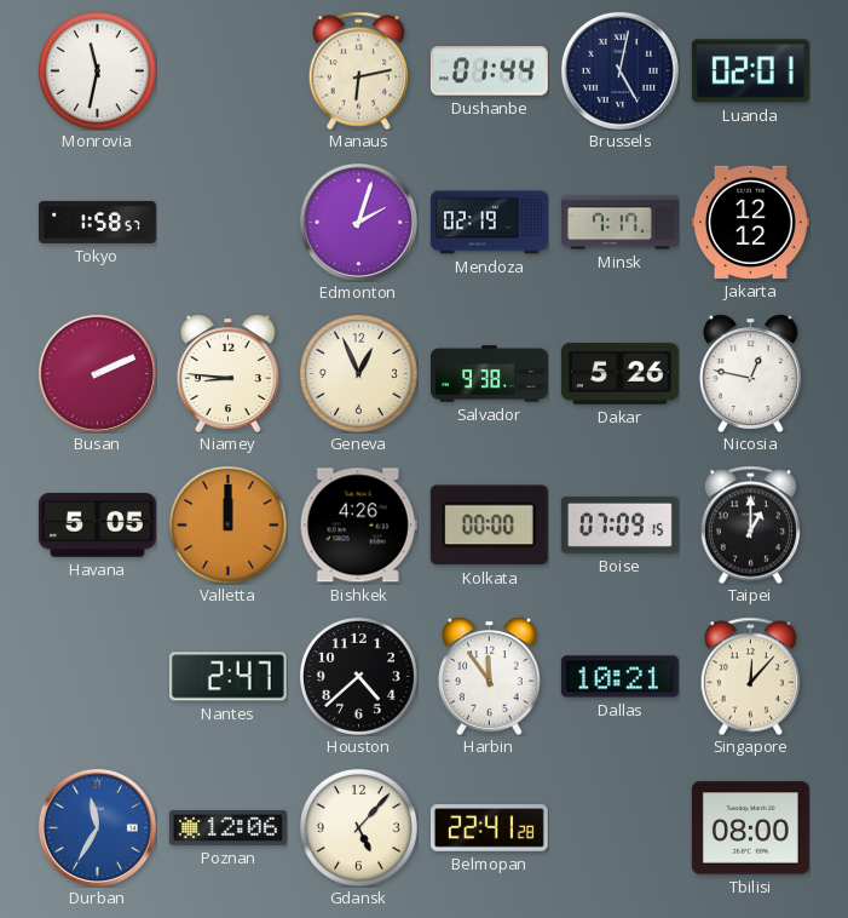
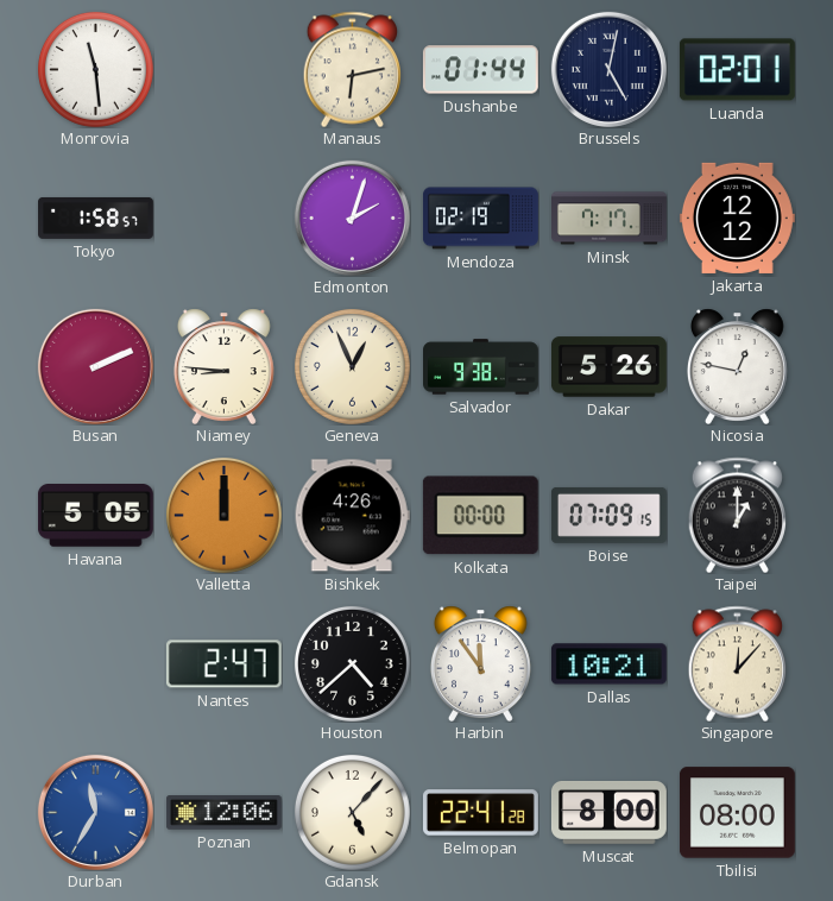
Monrovia: 11:32 -> 11:29
Muscat: none -> 8:00
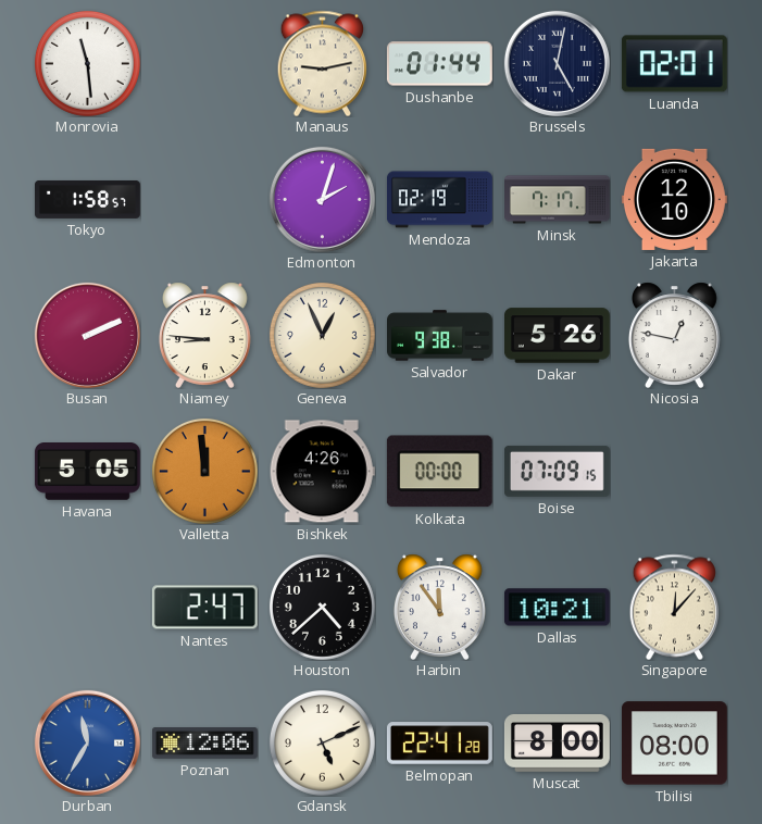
Manaus: 6:13 -> 9:13
Jakarta: 12:12 -> 12:10
Valletta: 12:00 -> 11:59
Taipei: 1:00 -> none
Gdansk: 5:07 -> 5:11
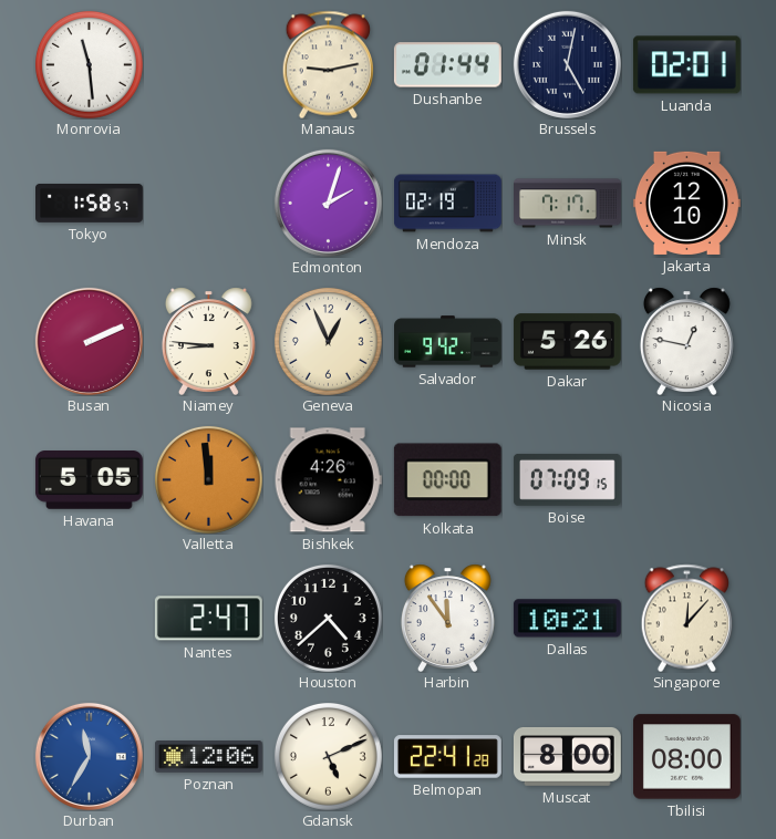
Salvador: 9:38 -> 9:42
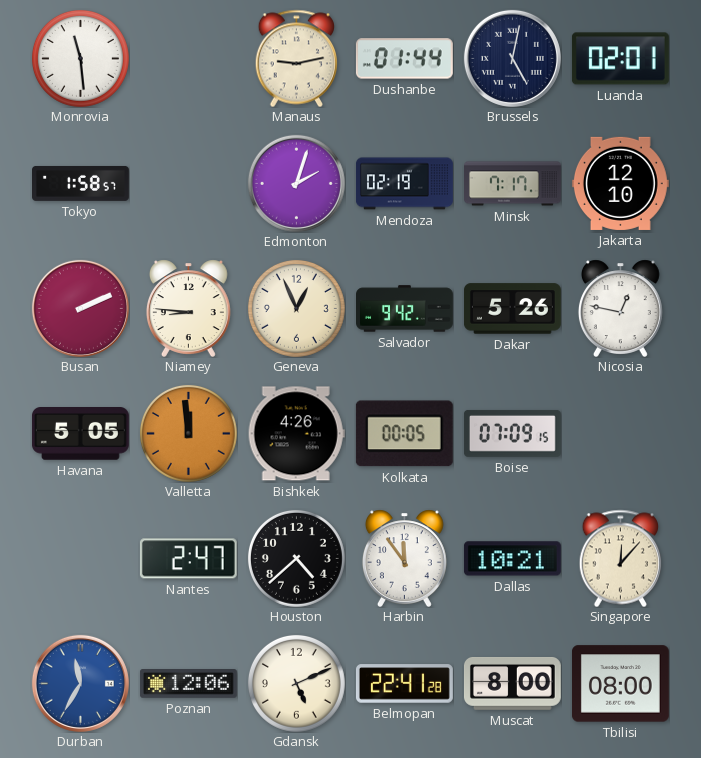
Kolkata: 00:00 -> 00:05
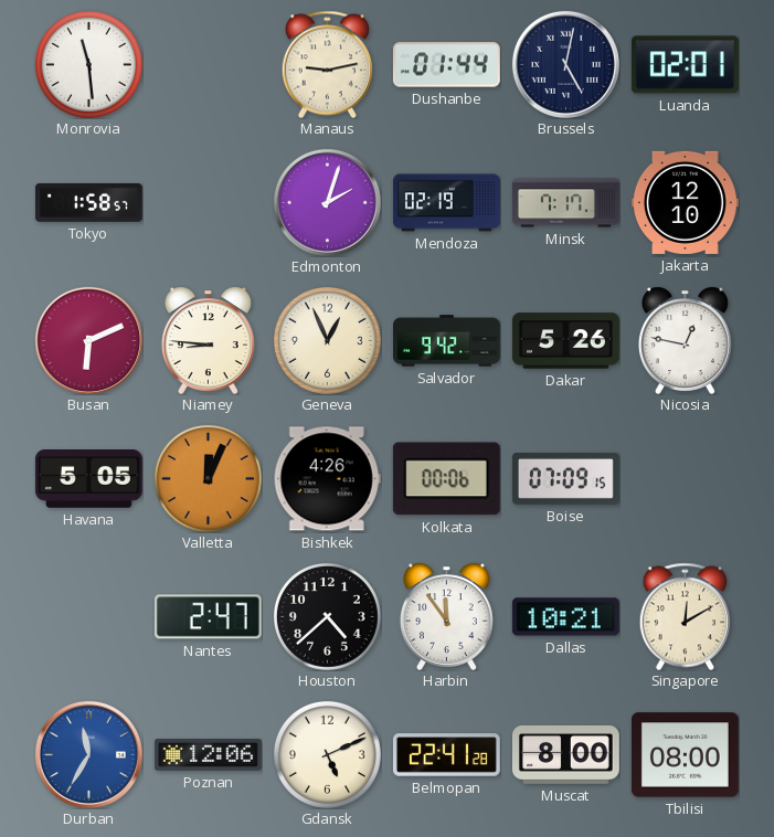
Busan: 2:11 -> 6:11
Valletta: 11:59 -> 12:04
Kolkata: 00:05 -> 00:06
Singapore: 12:07 -> 12:10
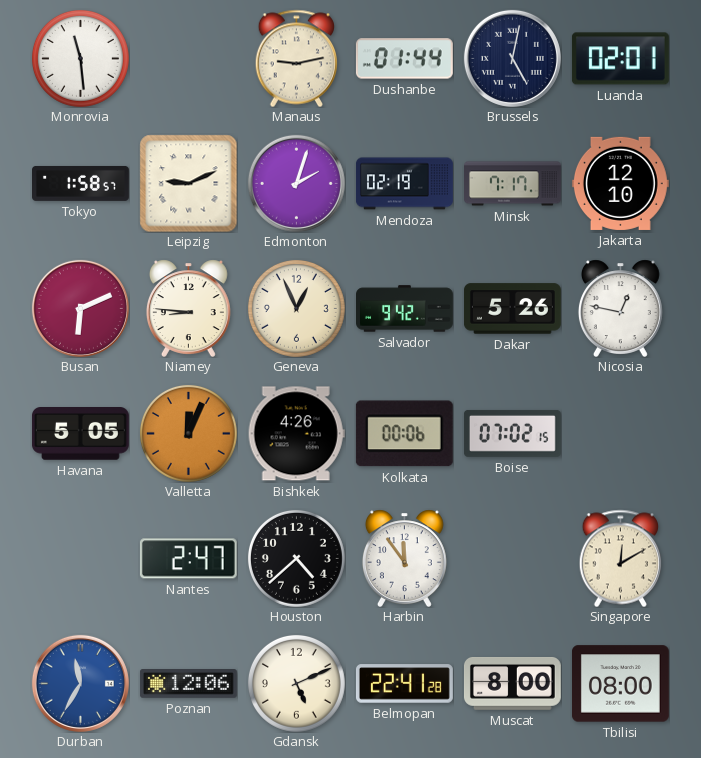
Leipzig: none -> 9:11
Boise: 07:09 -> 07:02
Dallas: 10:21 -> none
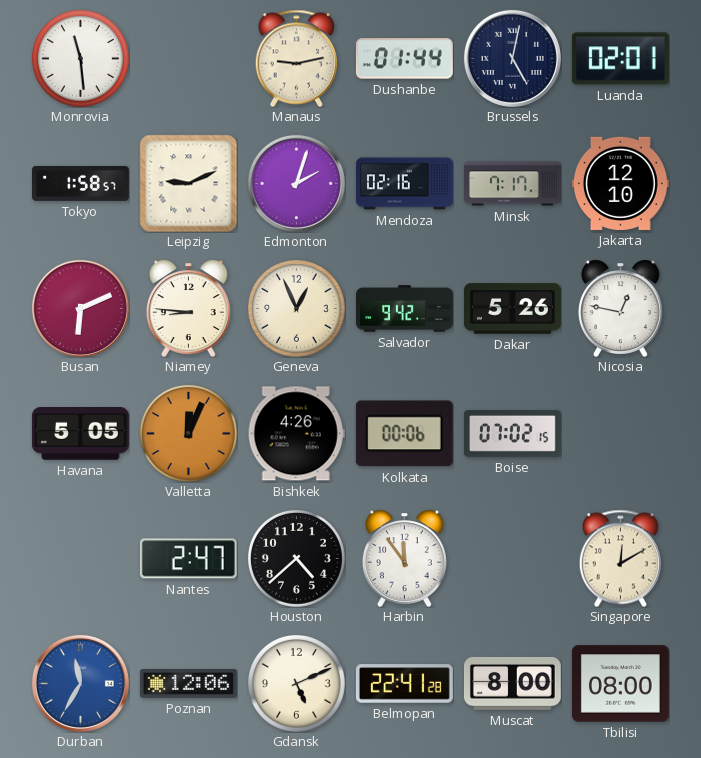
Mendoza: 02:19 -> 02:16
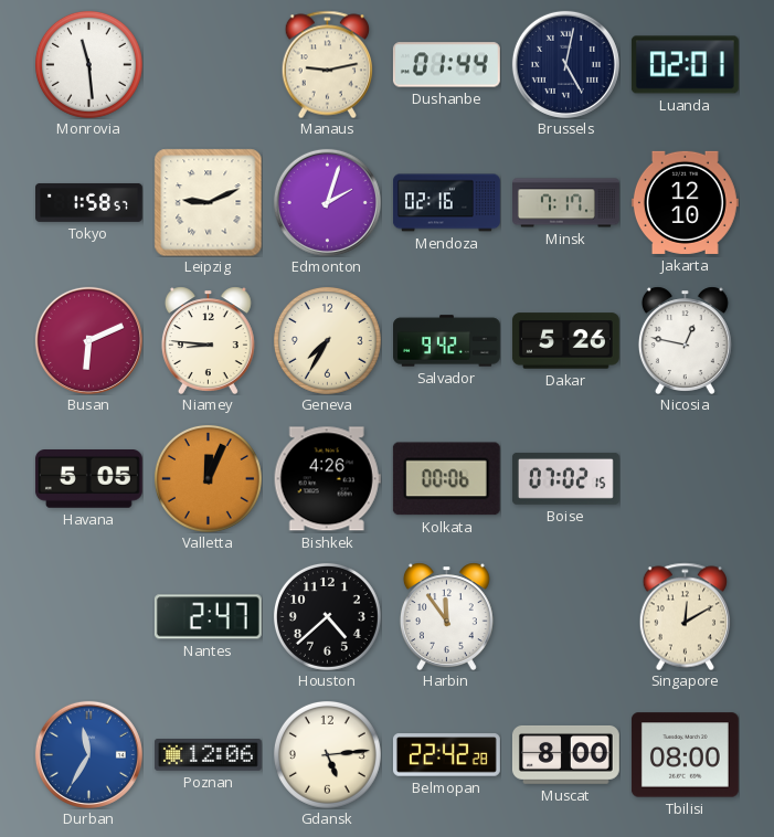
Geneva: 12:56 -> 7:35
Gdansk: 5:11 -> 5:14
Belmopan: 22:41 -> 22:42
